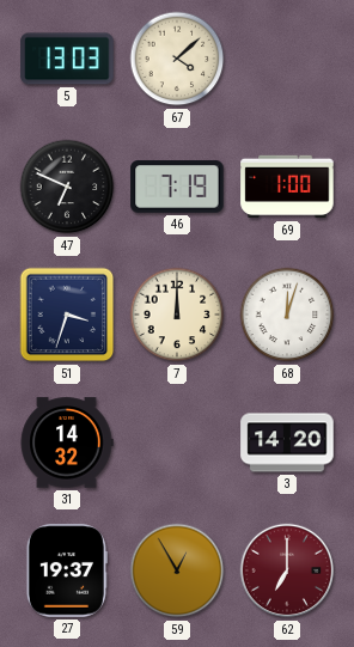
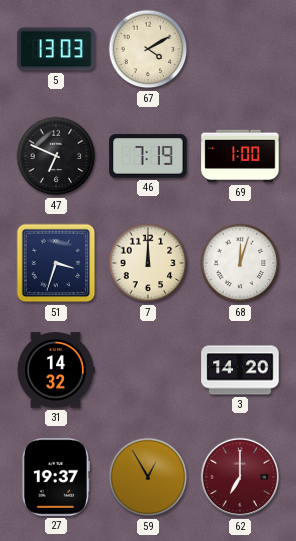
67: 4:08 -> 4:10
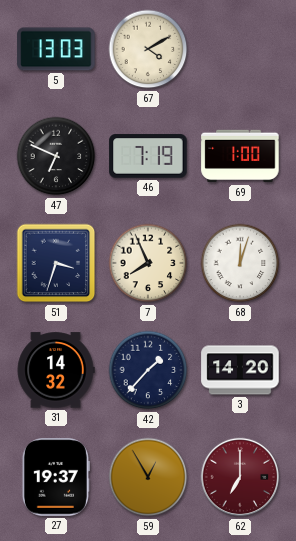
7: 12:00 -> 7:56
42: none -> 1:37
